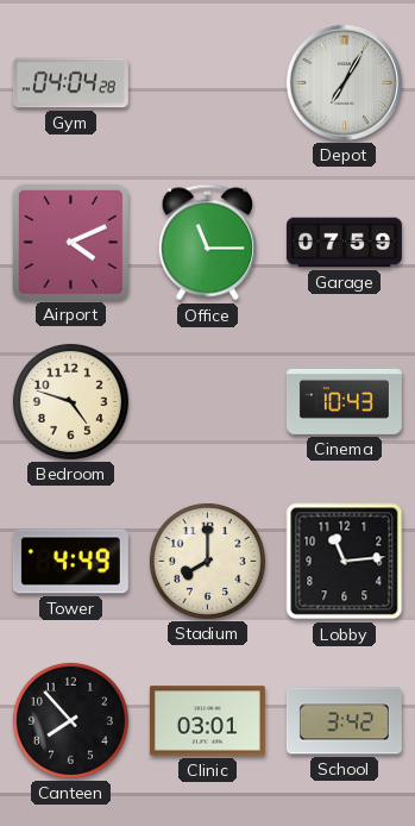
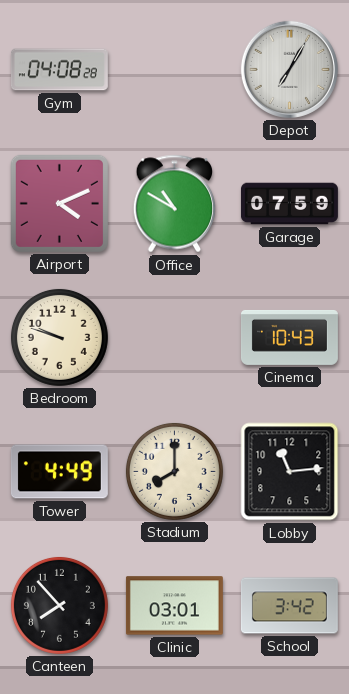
Gym: 04:04 -> 04:08
Office: 11:15 -> 10:50
Bedroom: 4:48 -> 9:48
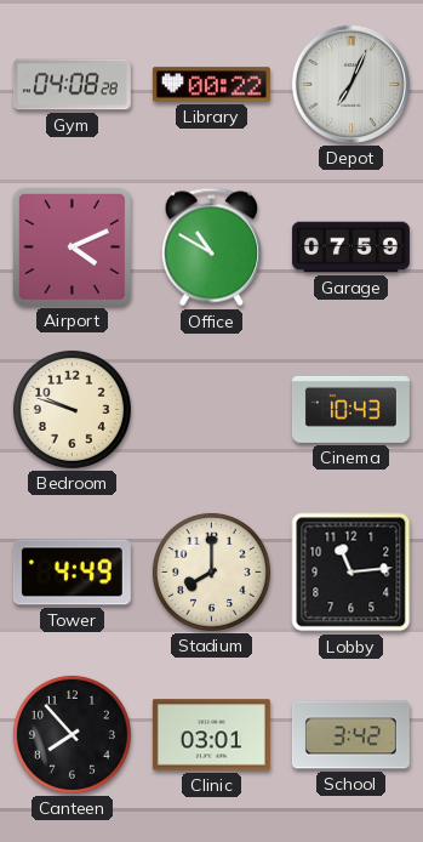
Library: none -> 00:22
Depot: 7:05 -> 7:04
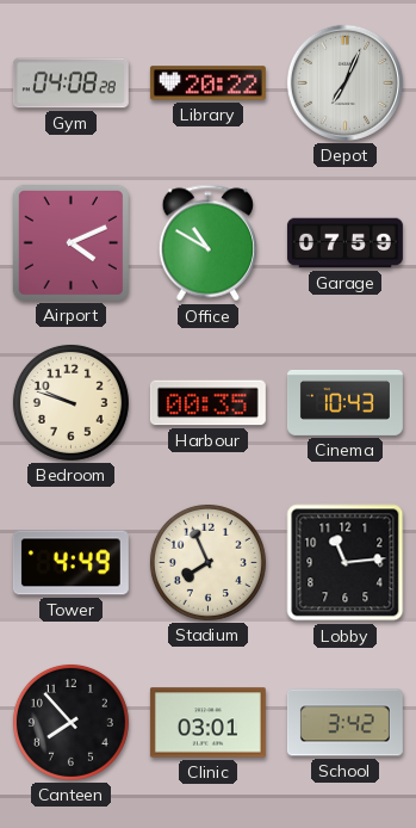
Library: 00:22 -> 20:22
Harbour: none -> 00:35
Stadium: 8:00 -> 7:56
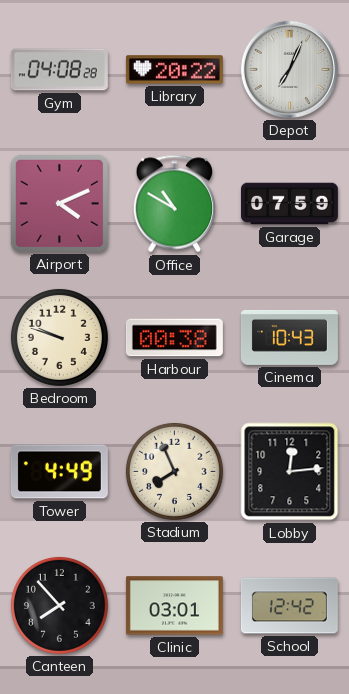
Harbour: 00:35 -> 00:38
Lobby: 11:14 -> 12:14
School: 3:42 -> 12:42
